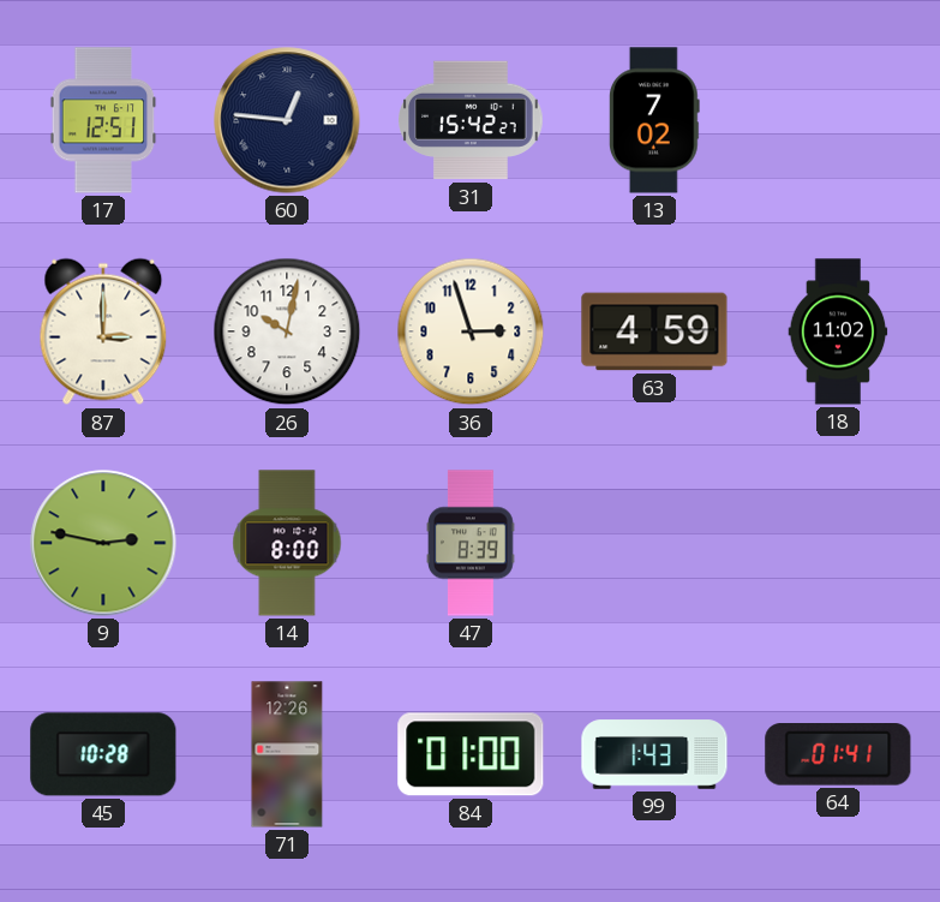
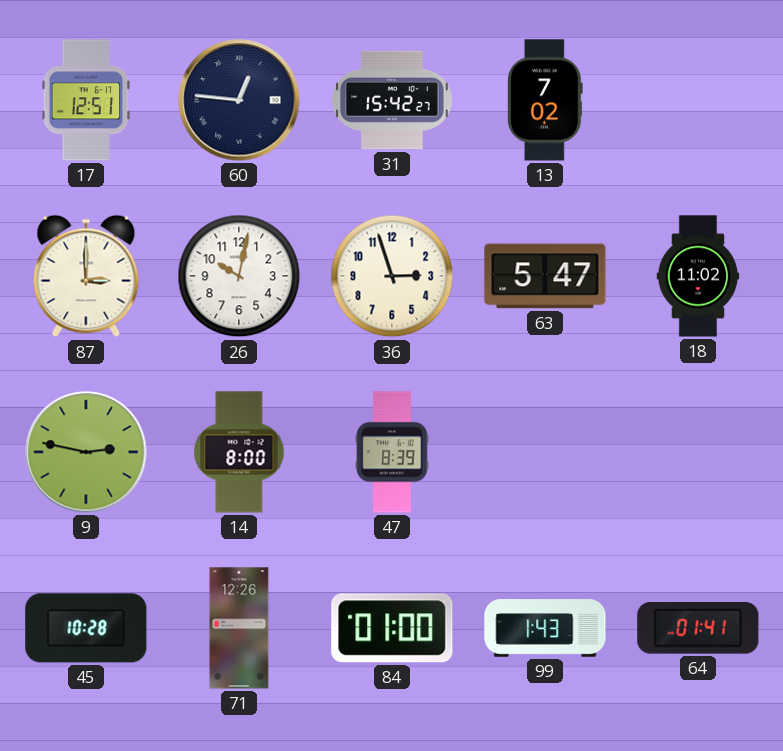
63: 4:59 -> 5:47
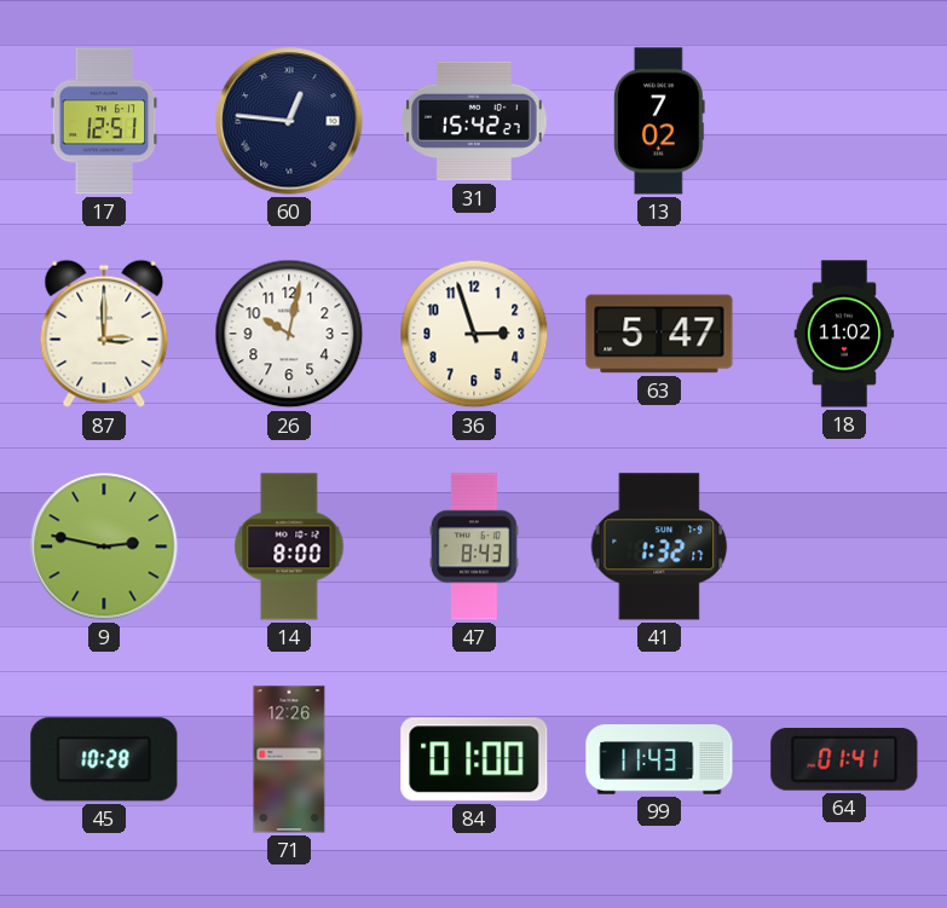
47: 8:39 -> 8:43
41: none -> 1:32
99: 1:43 -> 11:43
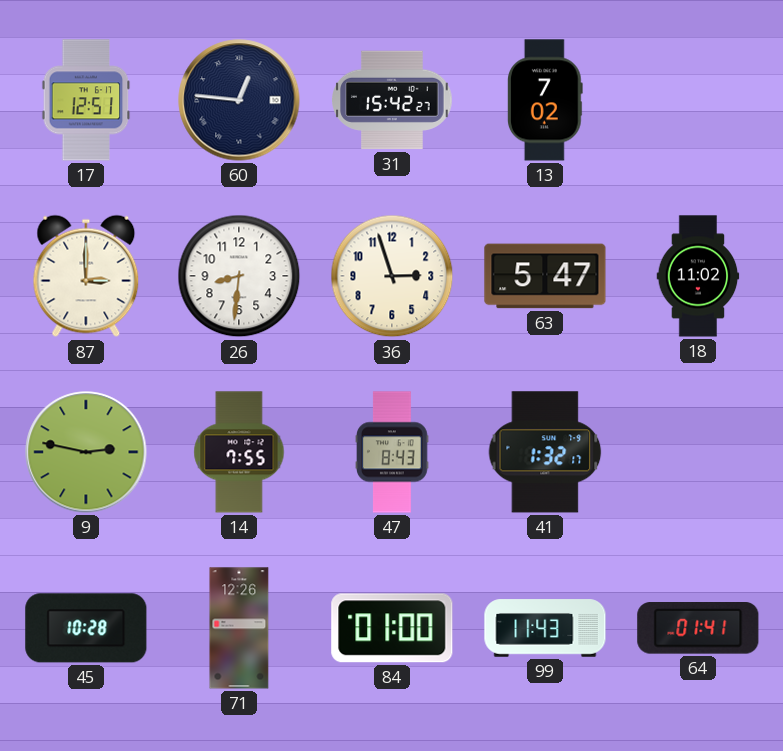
26: 10:02 -> 8:31
14: 8:00 -> 7:55
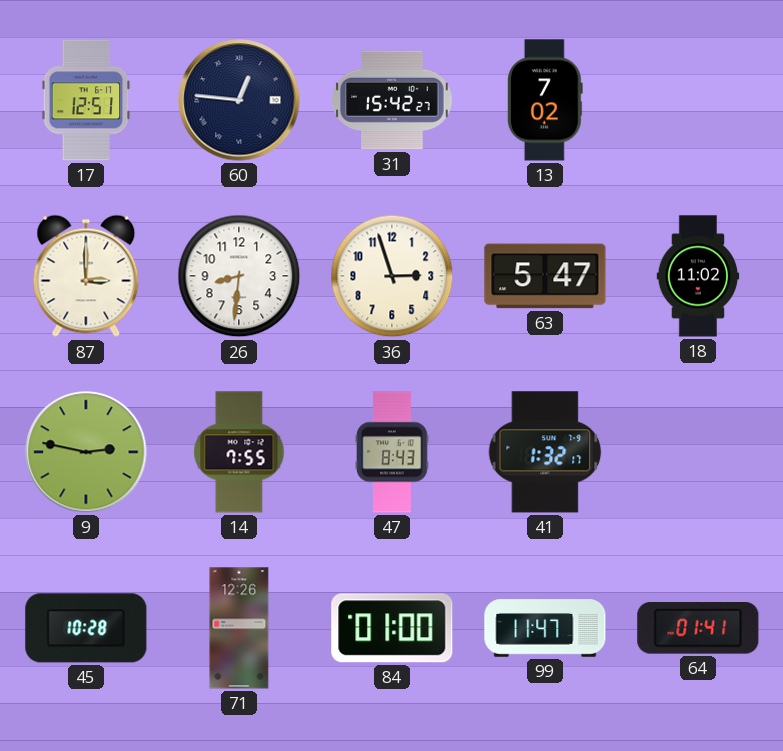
99: 11:43 -> 11:47
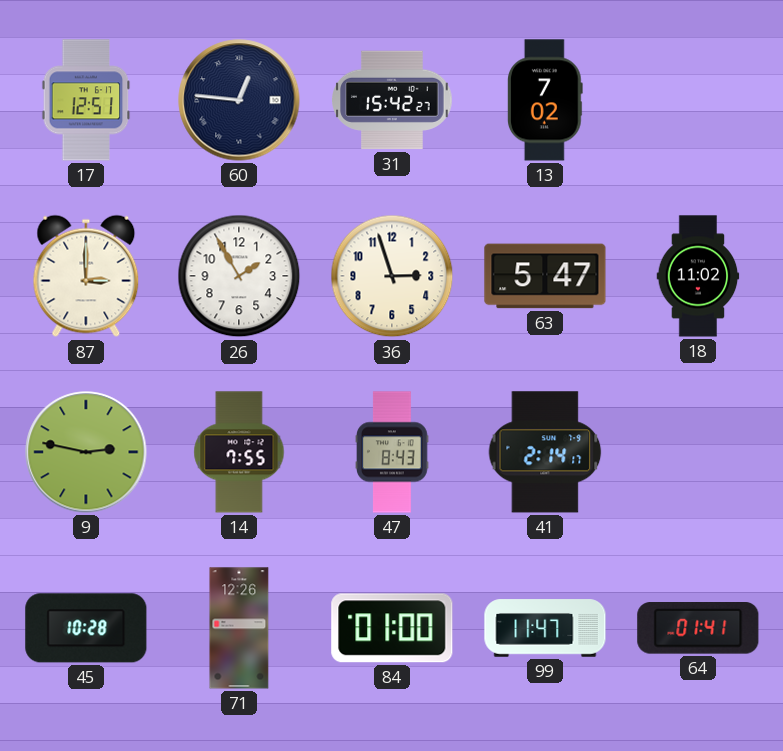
26: 8:31 -> 1:55
41: 1:32 -> 2:14
